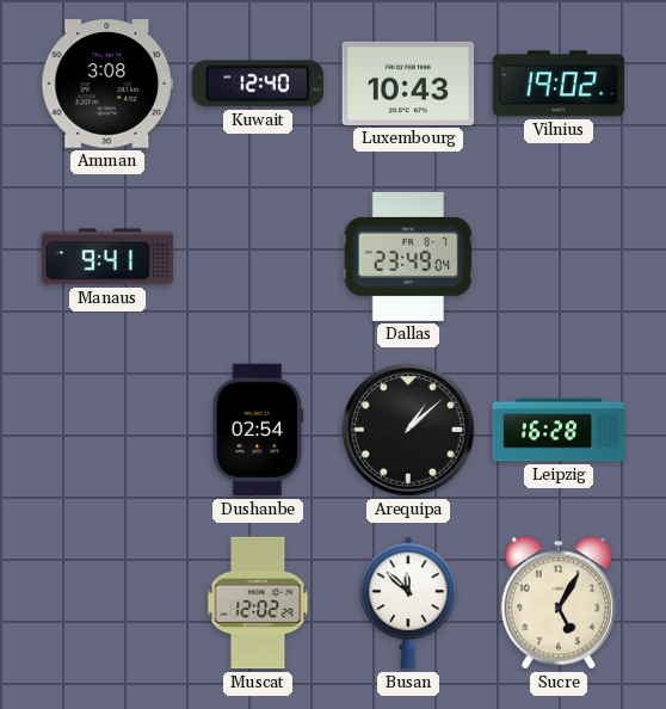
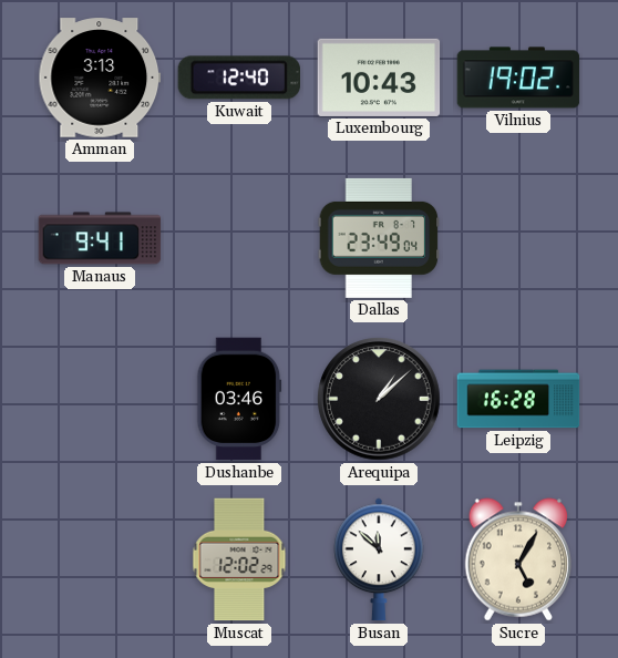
Amman: 3:08 -> 3:13
Dushanbe: 02:54 -> 03:46
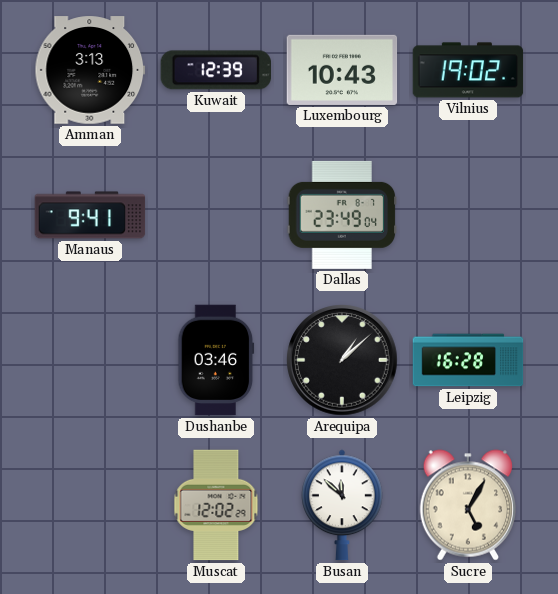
Kuwait: 12:40 -> 12:39
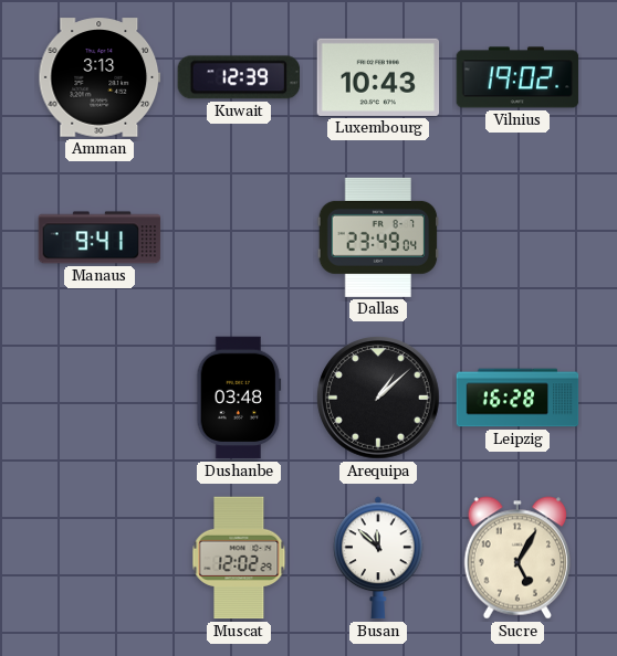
Dushanbe: 03:46 -> 03:48
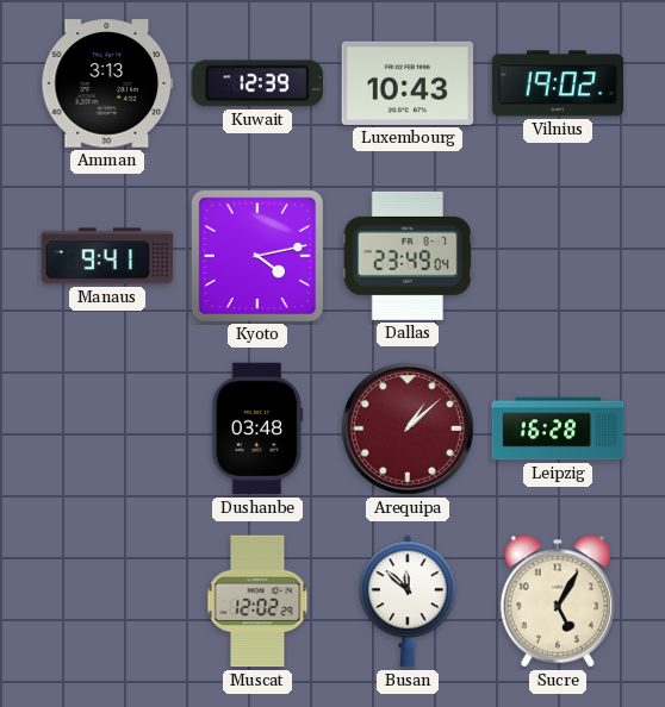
Kyoto: none -> 4:13
Arequipa dial: black -> burgundy
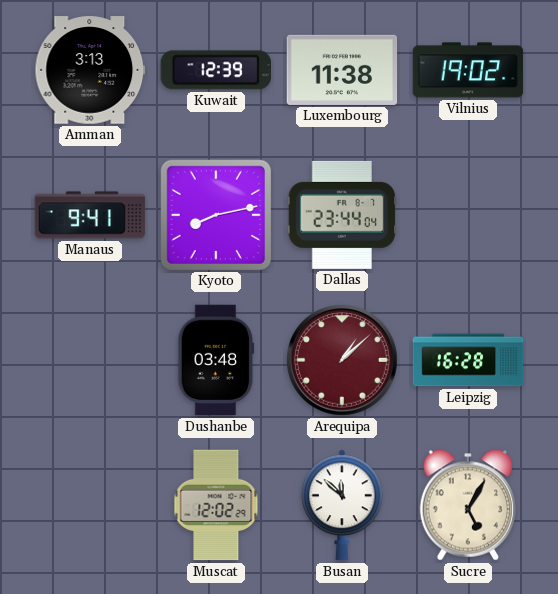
Luxembourg: 10:43 -> 11:38
Kyoto: 4:13 -> 8:13
Dallas: 23:49 -> 23:44
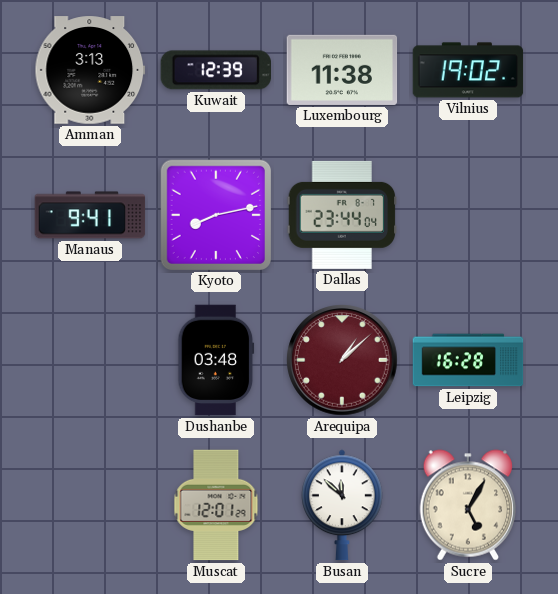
Muscat: 12:02 -> 12:01
